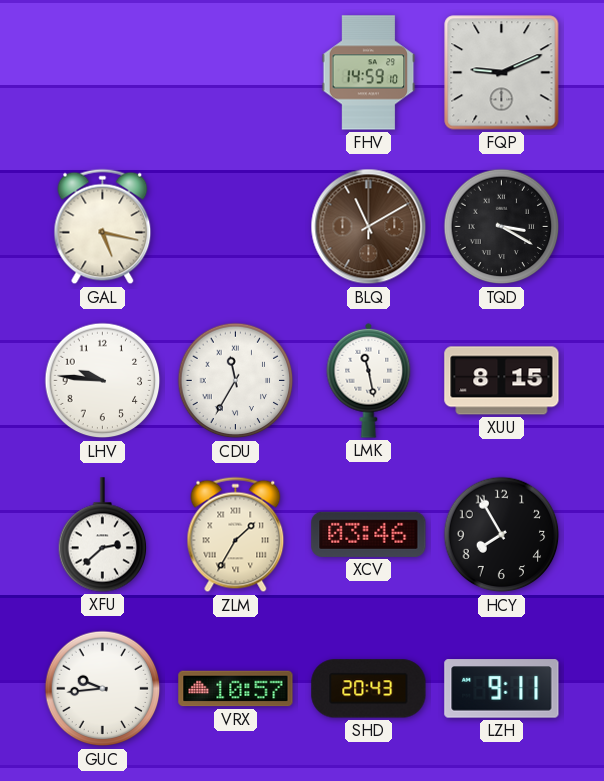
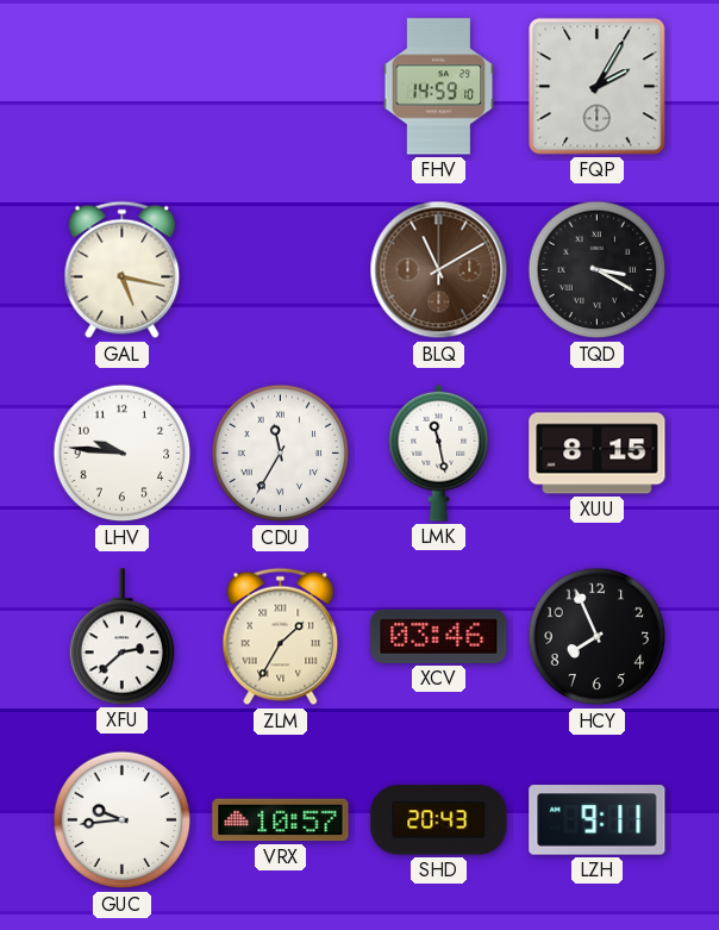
FQP: 9:11 -> 2:05
HCY: 7:55 -> 7:56
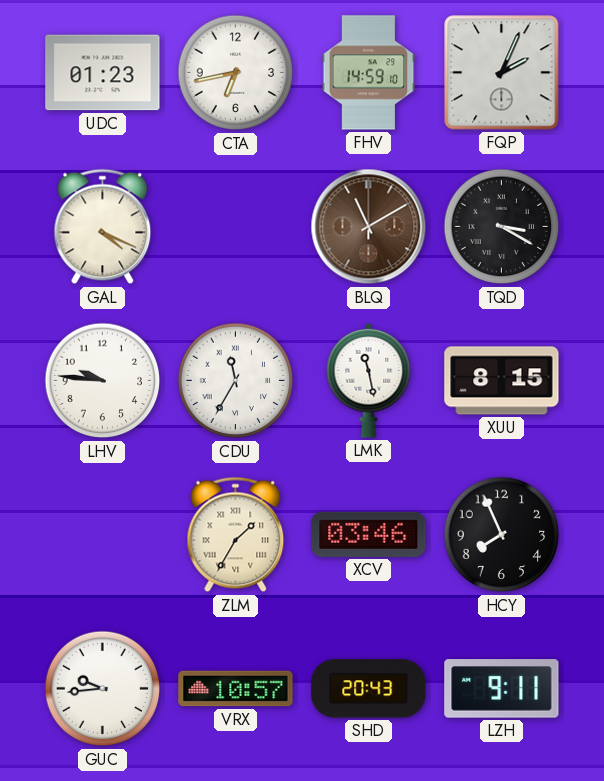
UDC: none -> 01:23
CTA: none -> 6:43
FQP: 2:05 -> 2:04
GAL: 5:17 -> 4:19
XFU: 2:38 -> none
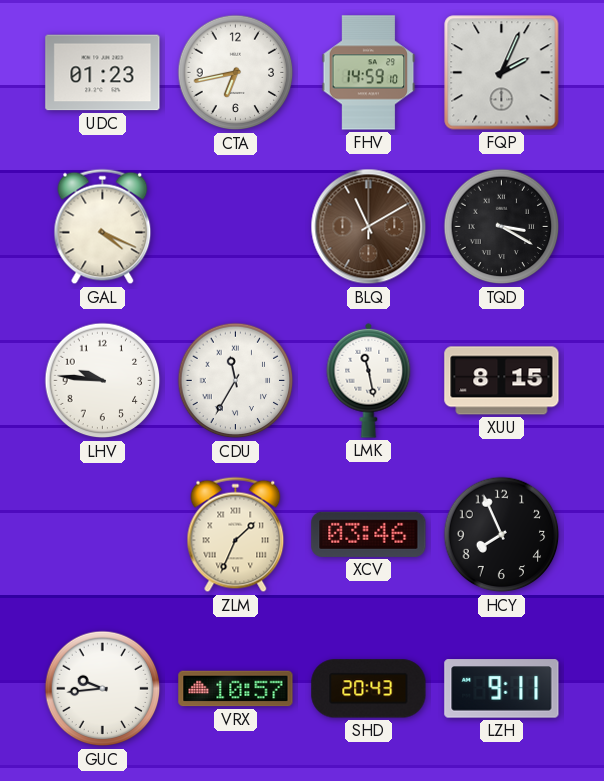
ZLM: 1:35 -> 1:34
